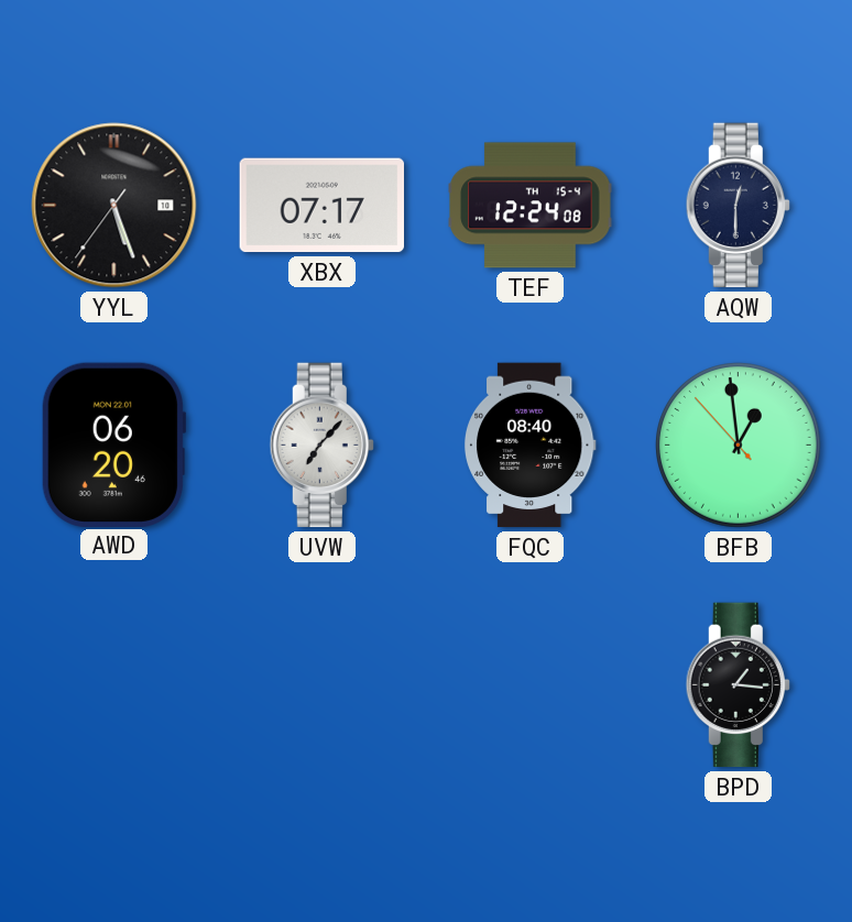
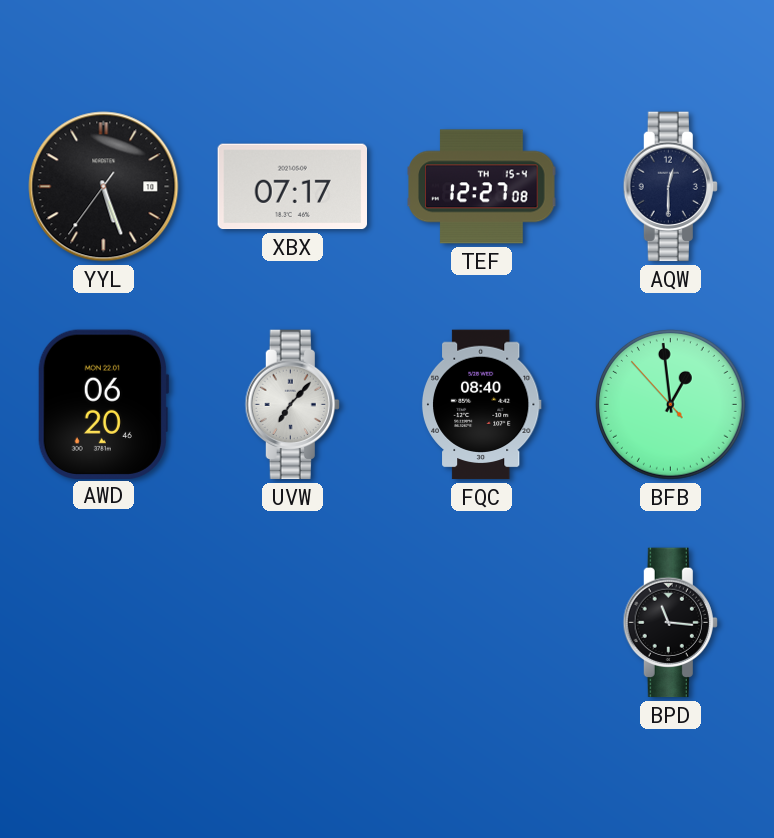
TEF: 12:24 -> 12:27
BPD: 1:16 -> 11:16
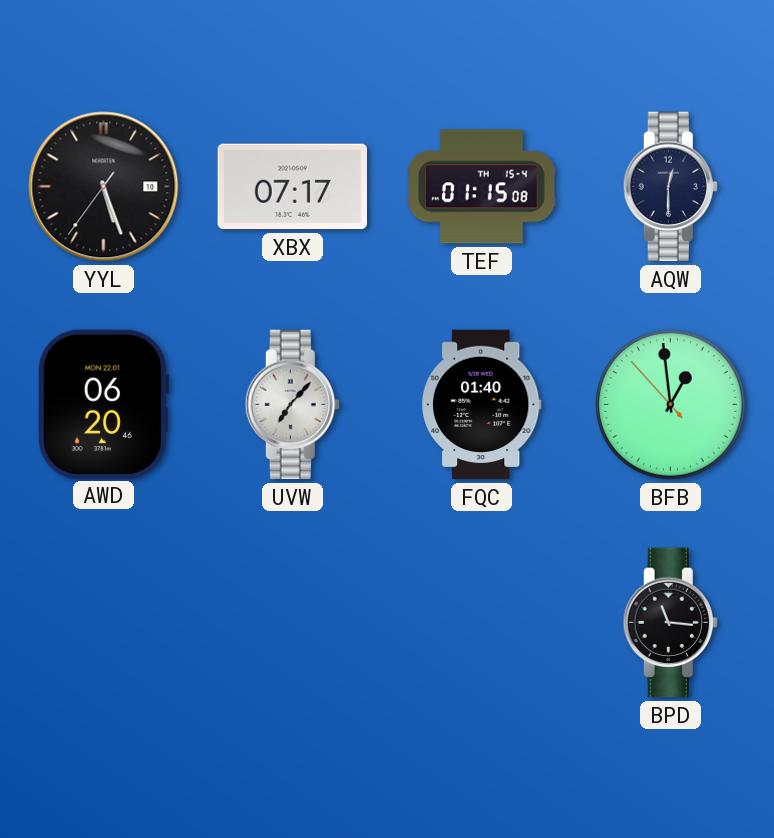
TEF: 12:27 -> 01:15
FQC: 08:40 -> 01:40
